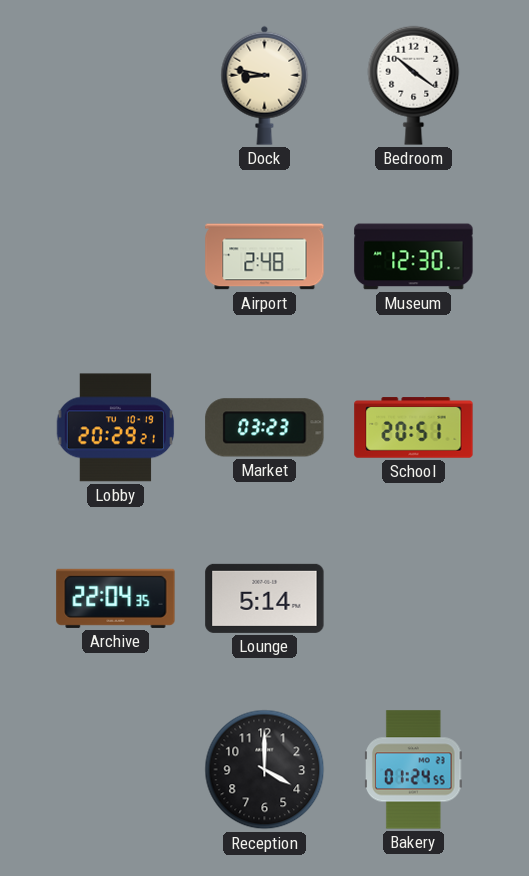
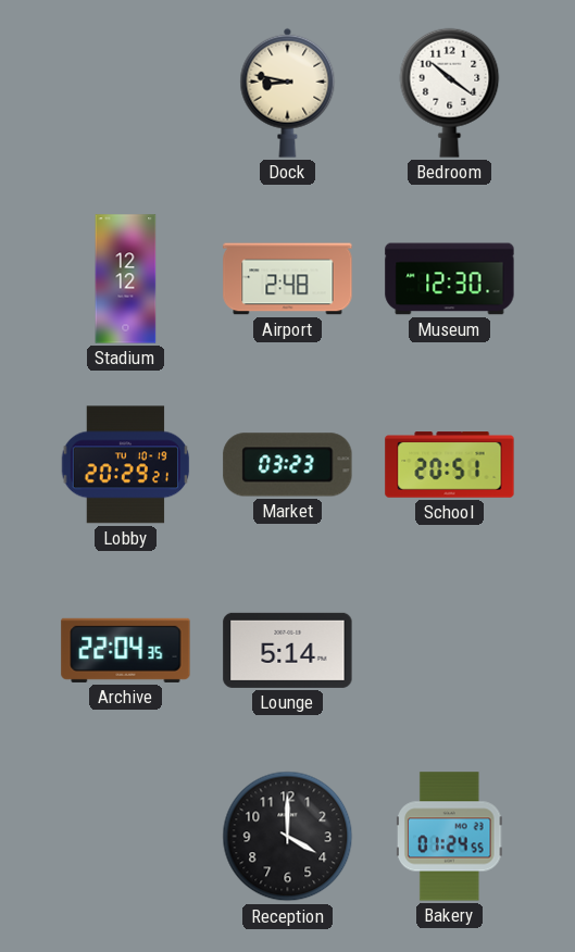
Stadium: none -> 12:12
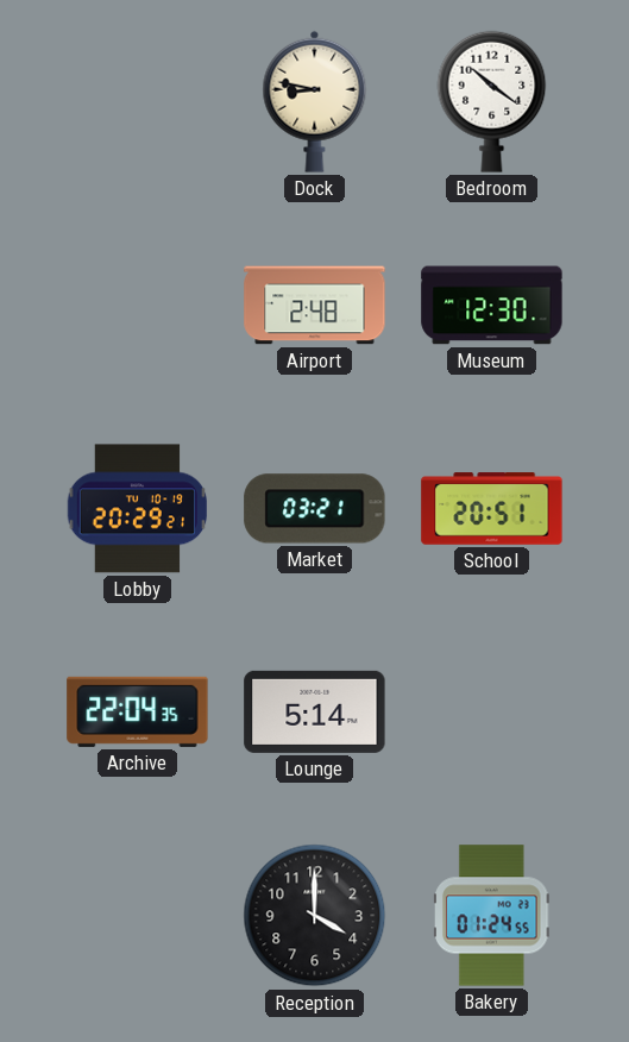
Stadium: 12:12 -> none
Market: 03:23 -> 03:21
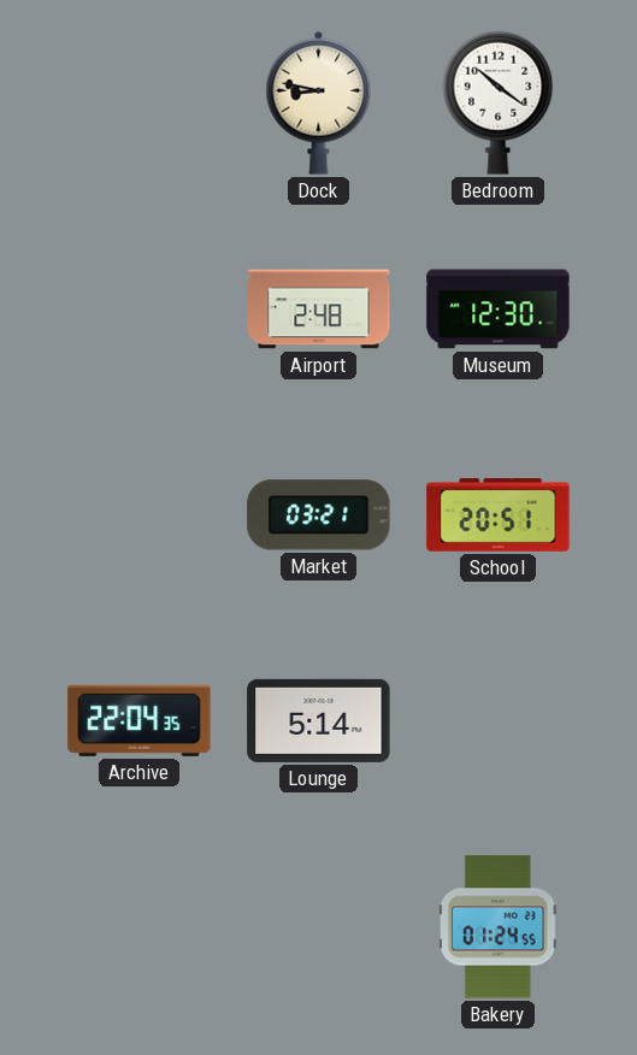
Lobby: 20:29 -> none
Reception: 4:00 -> none
